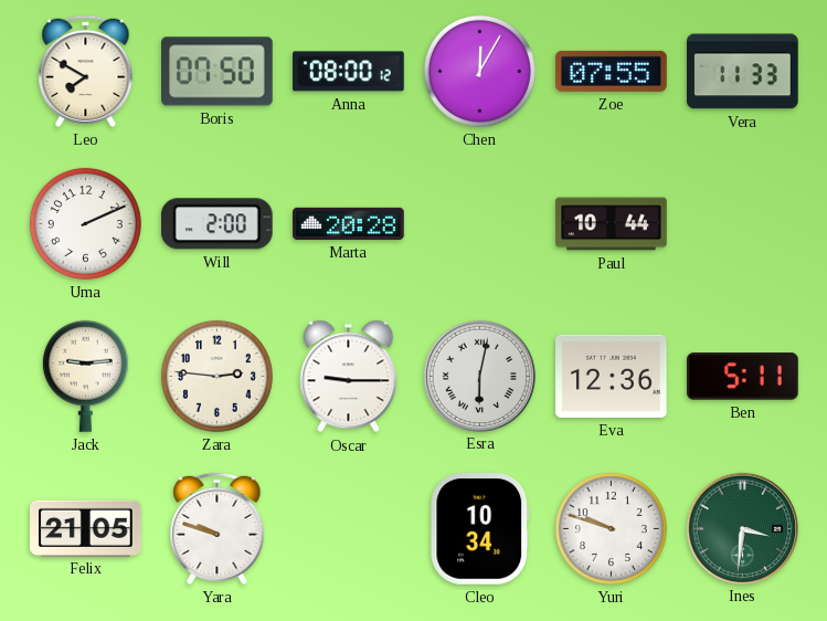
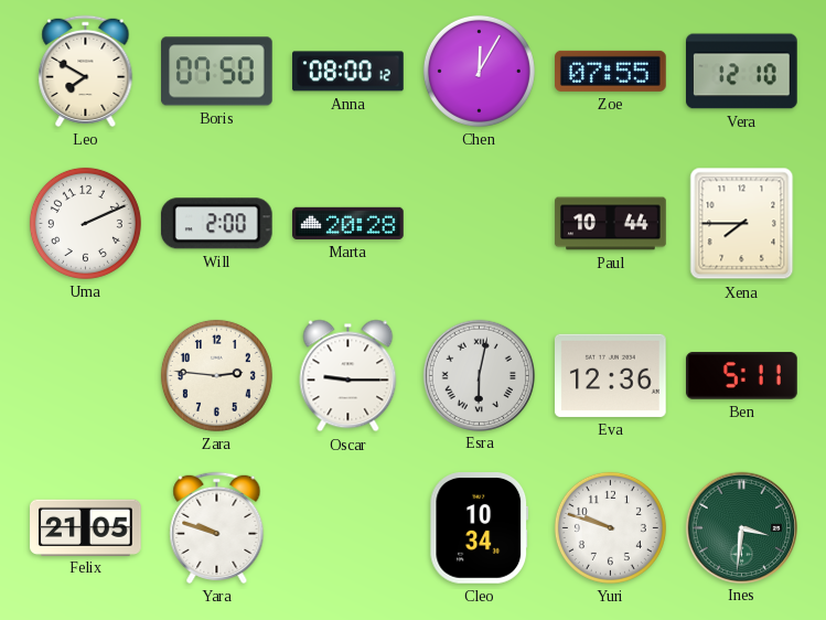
Vera: 11:33 -> 12:10
Xena: none -> 7:45
Jack: 9:14 -> none
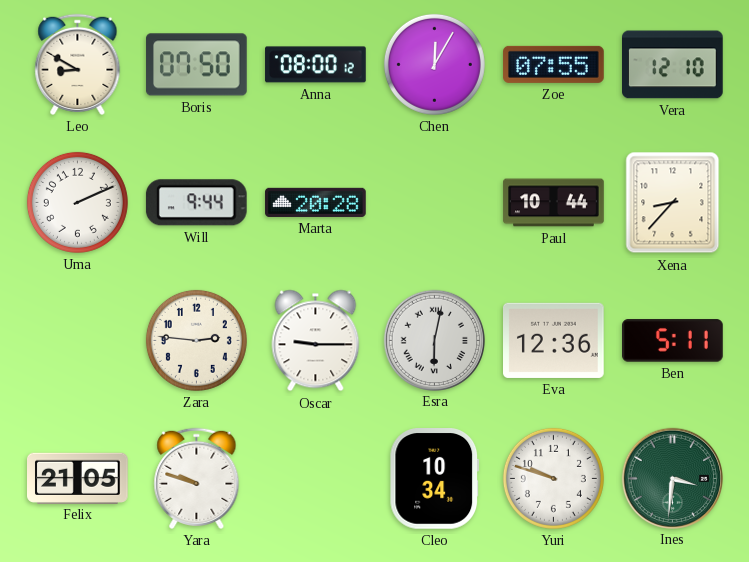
Leo: 7:50 -> 8:50
Will: 2:00 -> 9:44
Xena: 7:45 -> 8:37
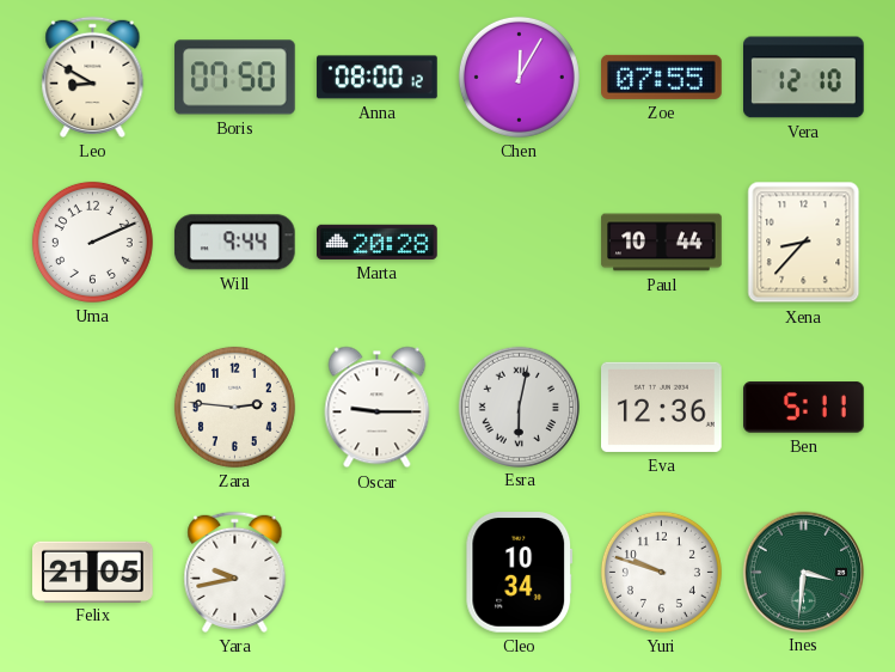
Yara: 9:48 -> 9:43
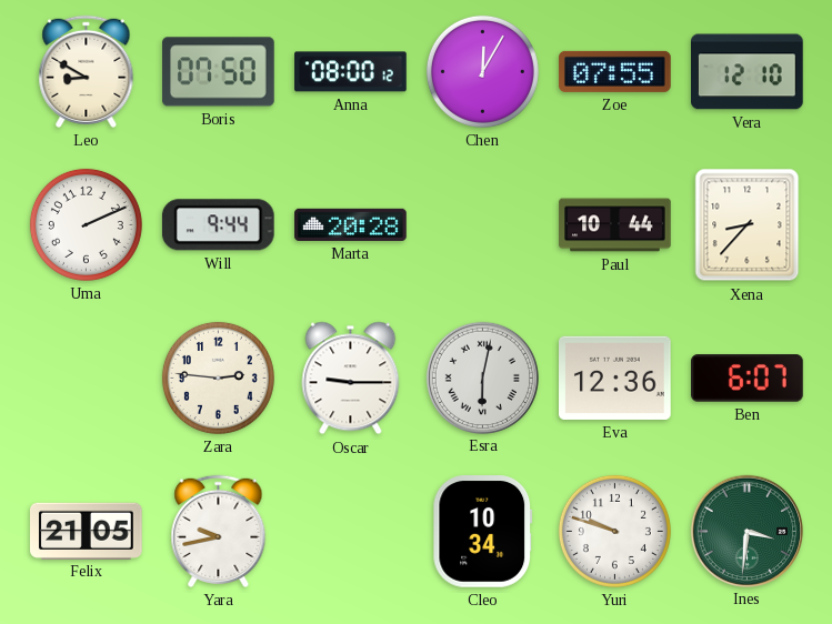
Ben: 5:11 -> 6:07
